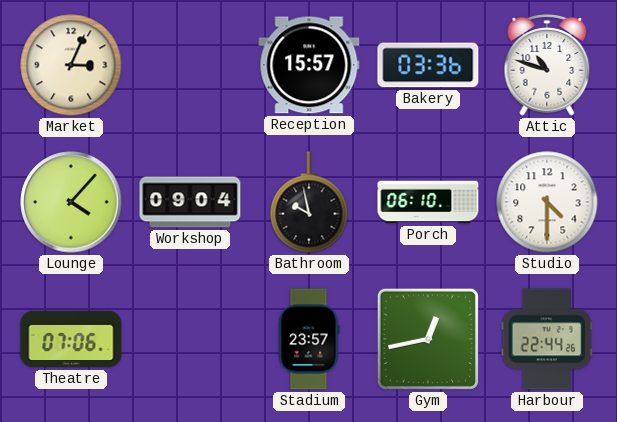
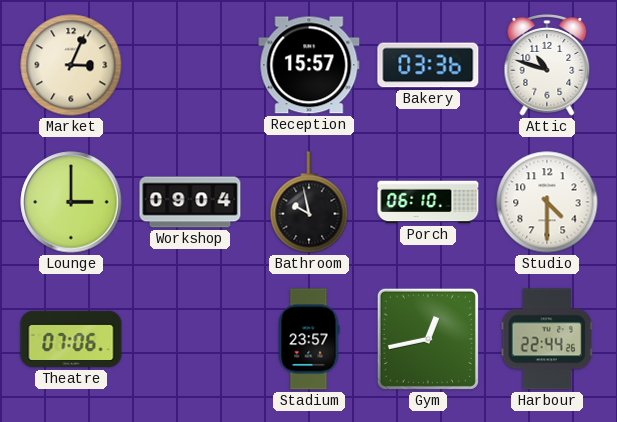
Lounge: 4:07 -> 3:00
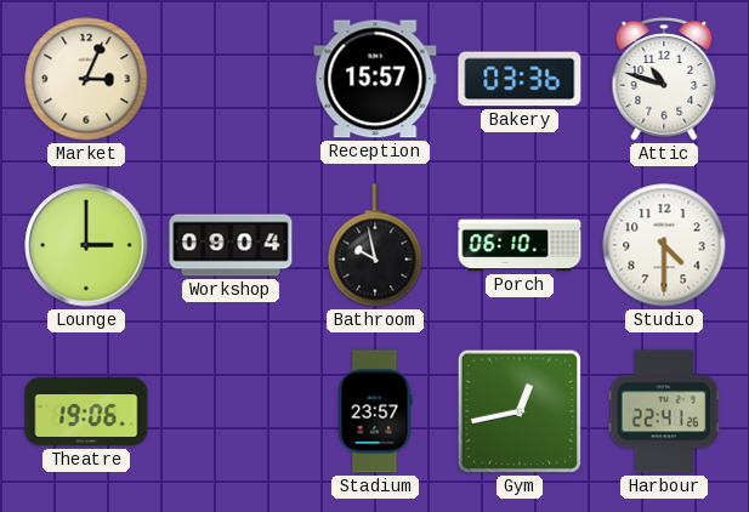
Theatre: 07:06 -> 19:06
Harbour: 22:44 -> 22:41
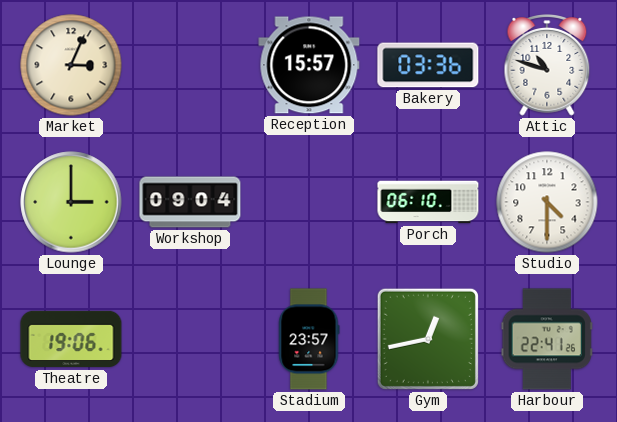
Bathroom: 9:58 -> none
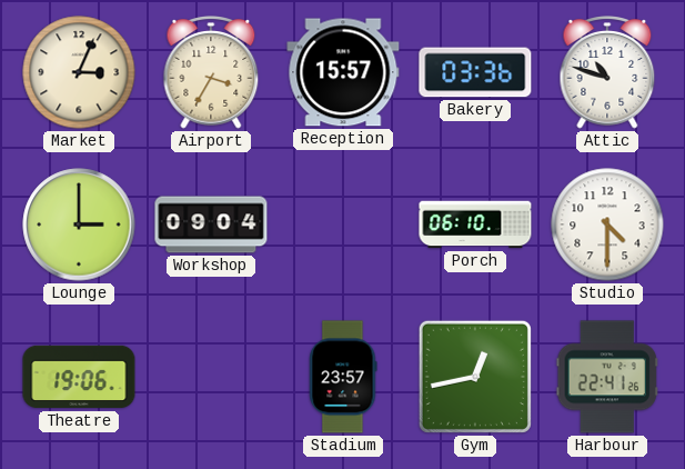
Airport: none -> 3:35
